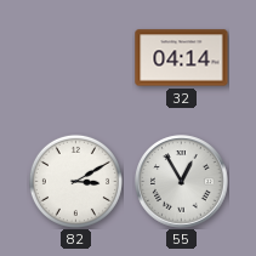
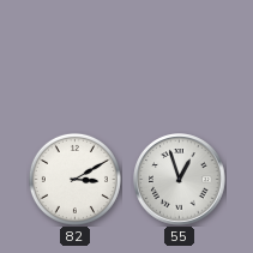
32: 04:14 -> none
55: 12:55 -> 12:57
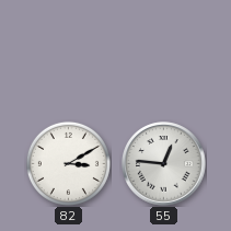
55: 12:57 -> 12:46
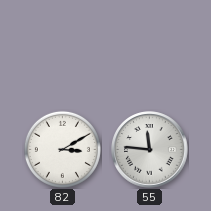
55: 12:46 -> 11:46
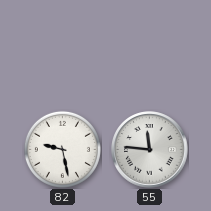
82: 3:10 -> 9:28
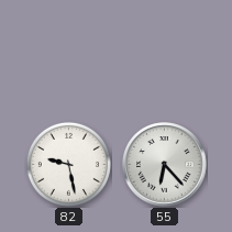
55: 11:46 -> 6:23
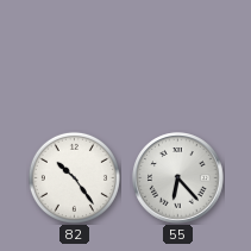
82: 9:28 -> 10:24
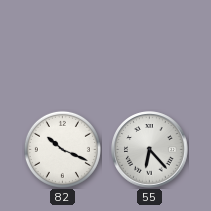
82: 10:24 -> 10:19
